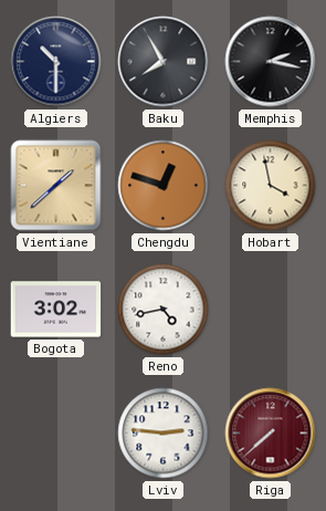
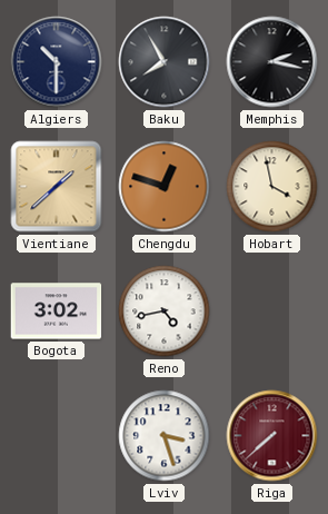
Lviv: 2:46 -> 3:27
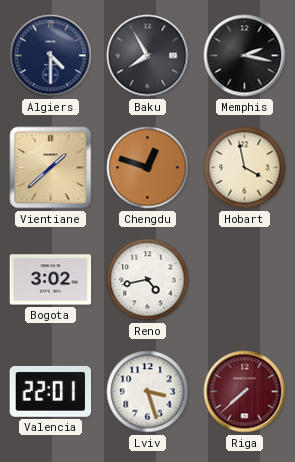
Algiers: 10:30 -> 4:30
Valencia: none -> 22:01
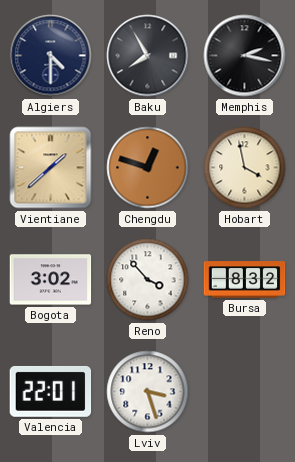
Reno: 4:43 -> 3:53
Bursa: none -> 8:32
Riga: 7:38 -> none
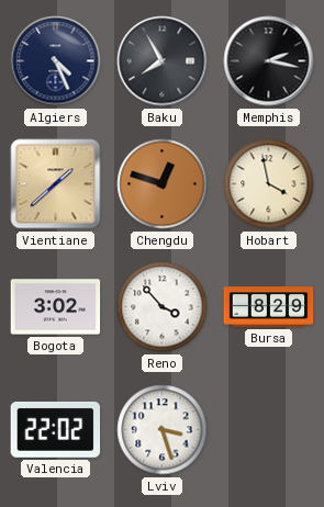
Algiers: 4:30 -> 4:26
Bursa: 8:32 -> 8:29
Valencia: 22:01 -> 22:02
